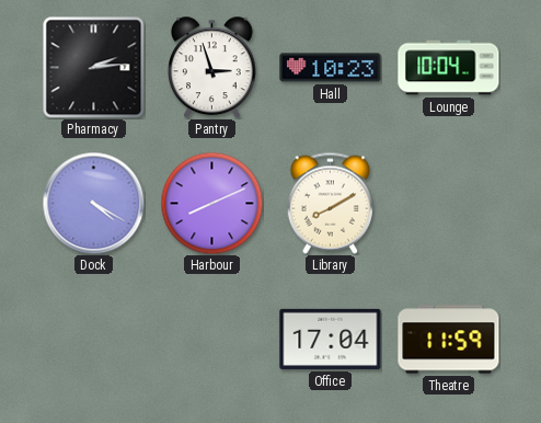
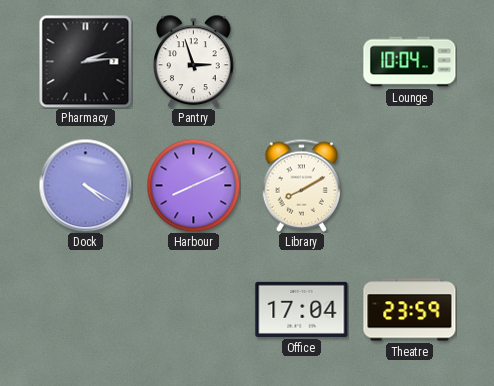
Hall: 10:23 -> none
Theatre: 11:59 -> 23:59
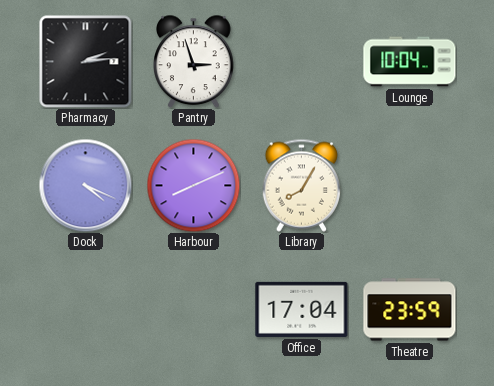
Dock: 4:20 -> 4:19
Library: 8:10 -> 8:05
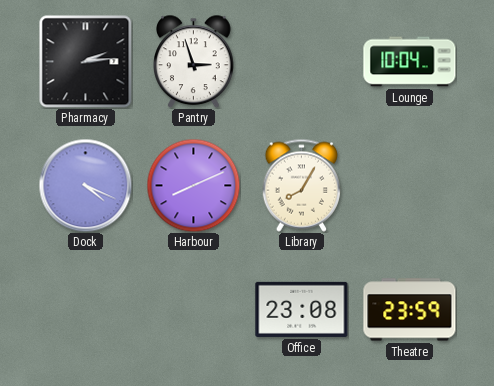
Office: 17:04 -> 23:08
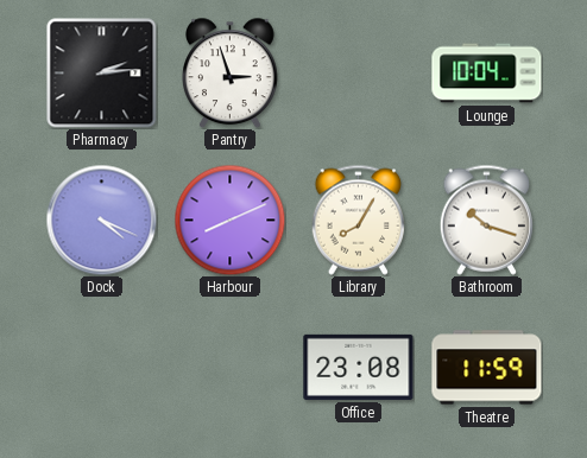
Bathroom: none -> 10:18
Theatre: 23:59 -> 11:59
